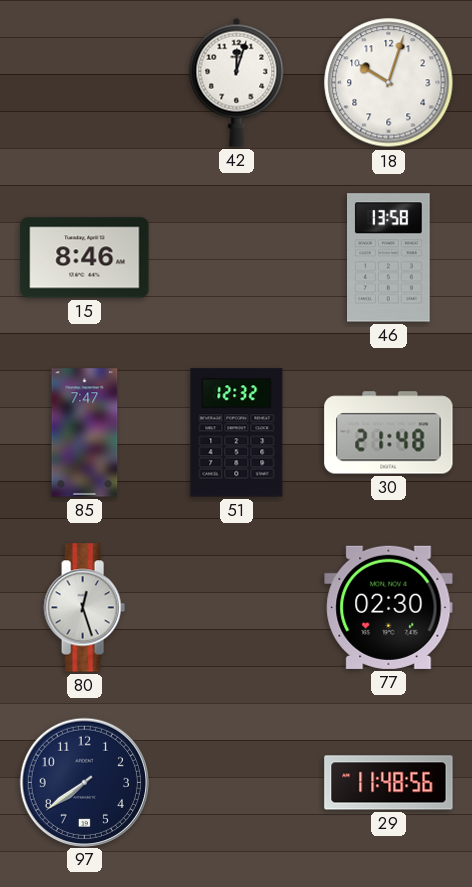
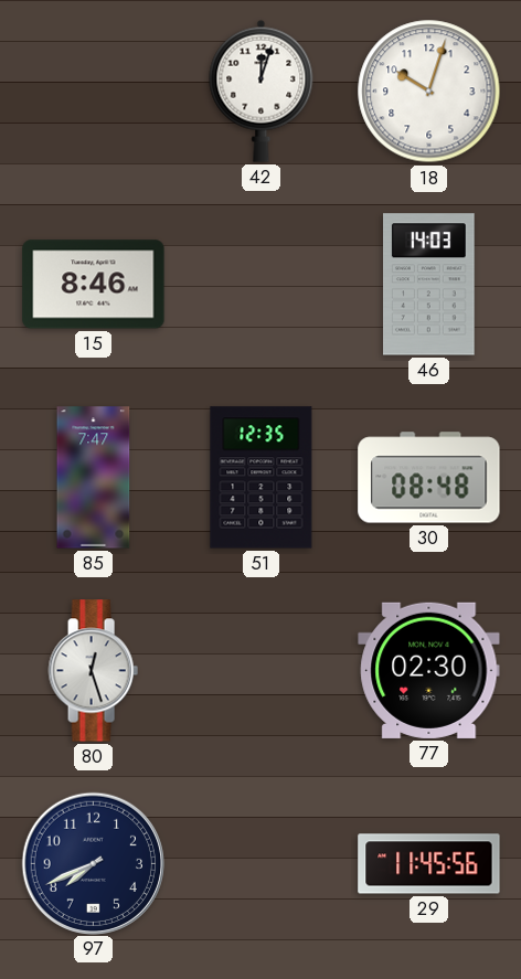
46: 13:58 -> 14:03
51: 12:32 -> 12:35
30: 21:48 -> 08:48
97: 7:39 -> 7:41
29: 11:48 -> 11:45
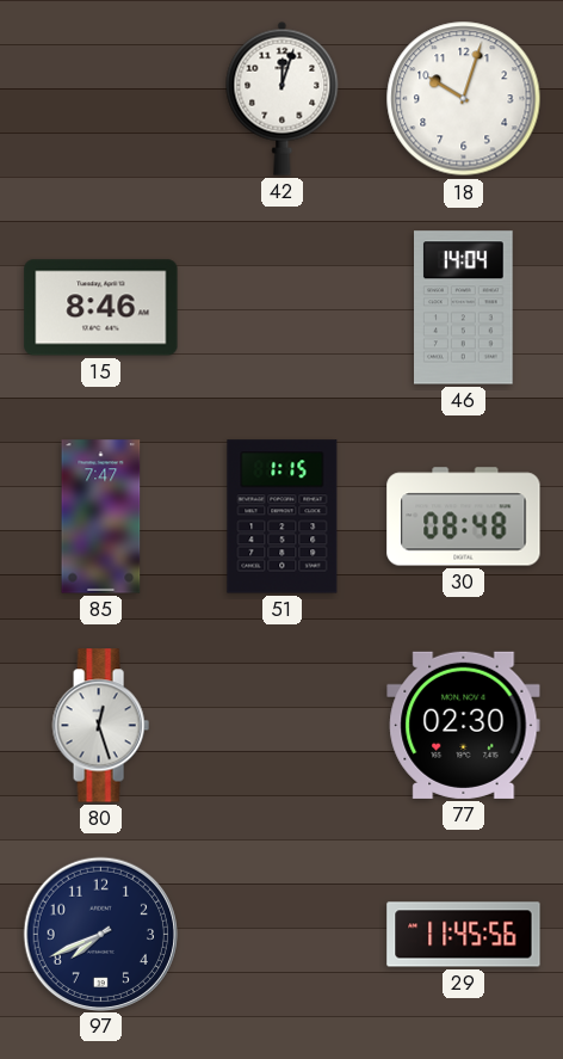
46: 14:03 -> 14:04
51: 12:35 -> 1:15
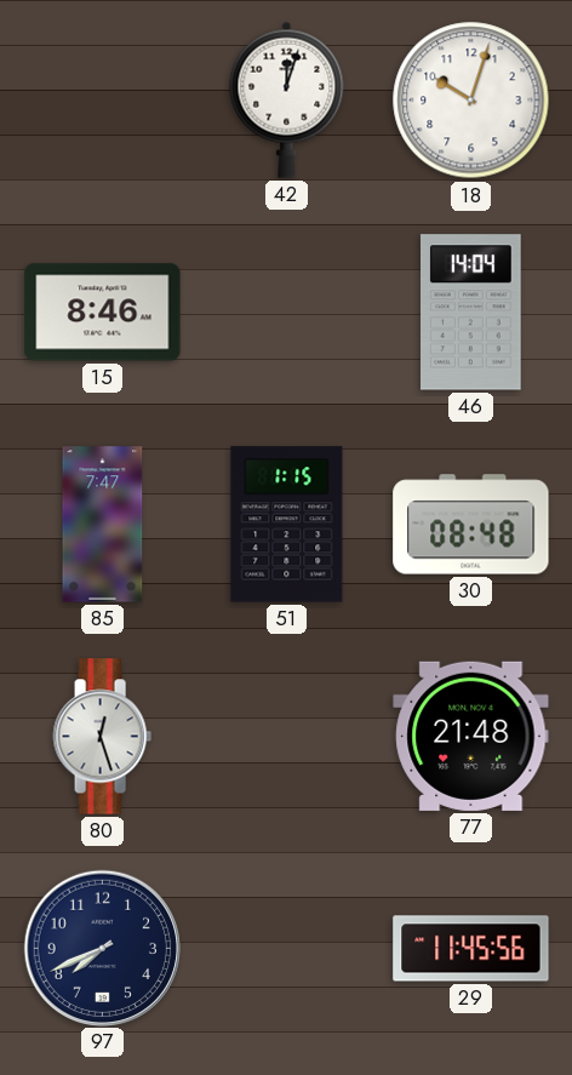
77: 02:30 -> 21:48
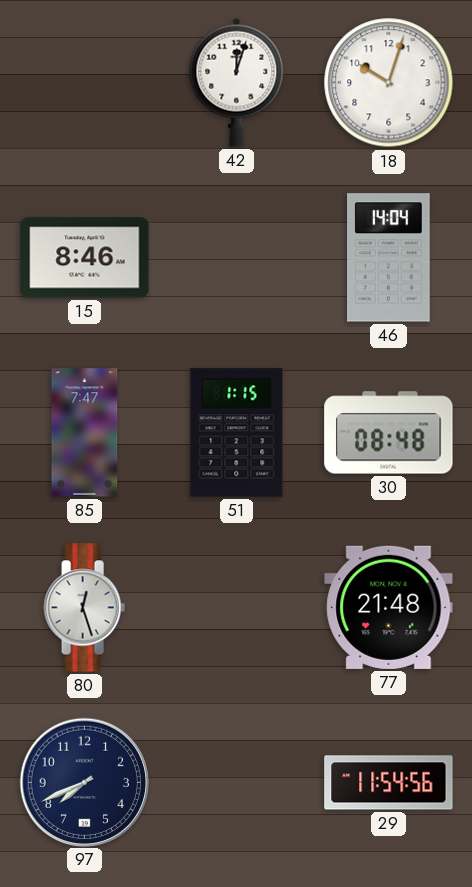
29: 11:45 -> 11:54
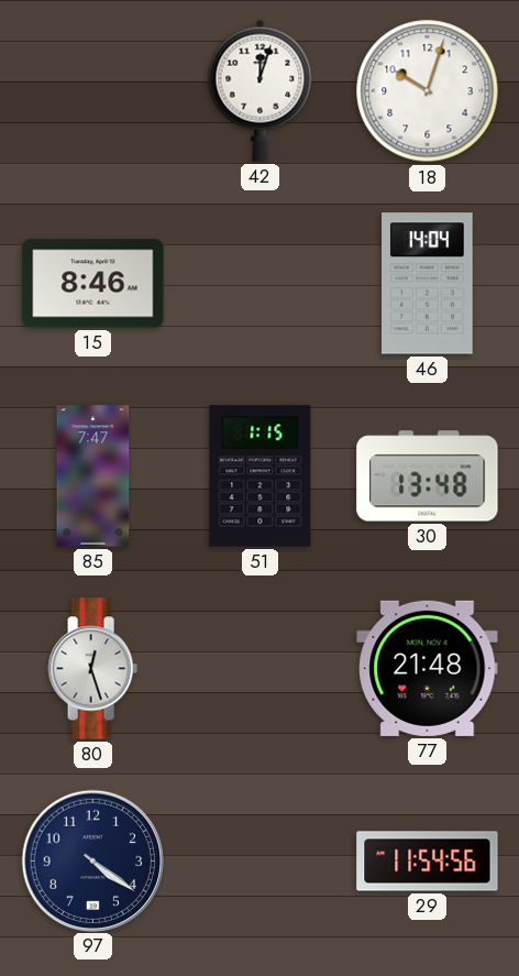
30: 08:48 -> 13:48
97: 7:41 -> 4:21
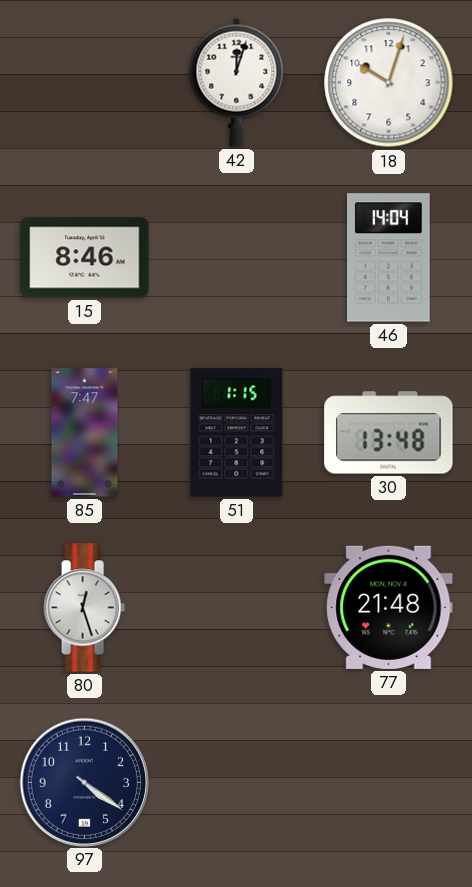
29: 11:54 -> none
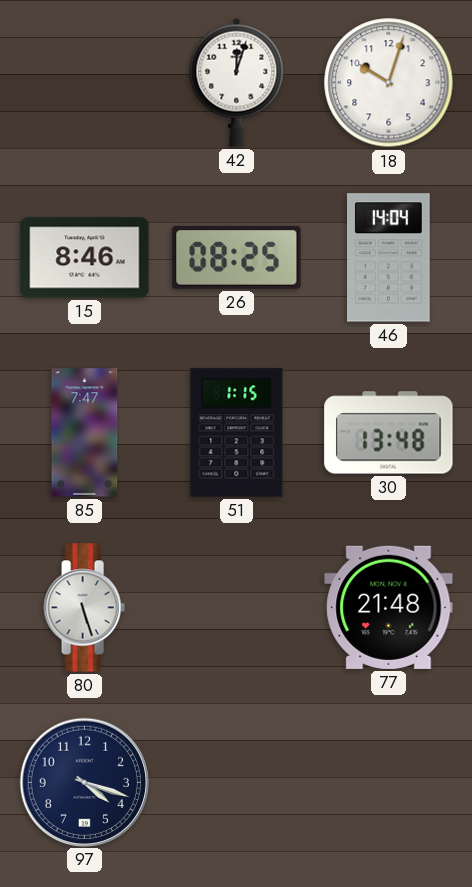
26: none -> 08:25
80: 12:27 -> 5:27
97: 4:21 -> 4:18
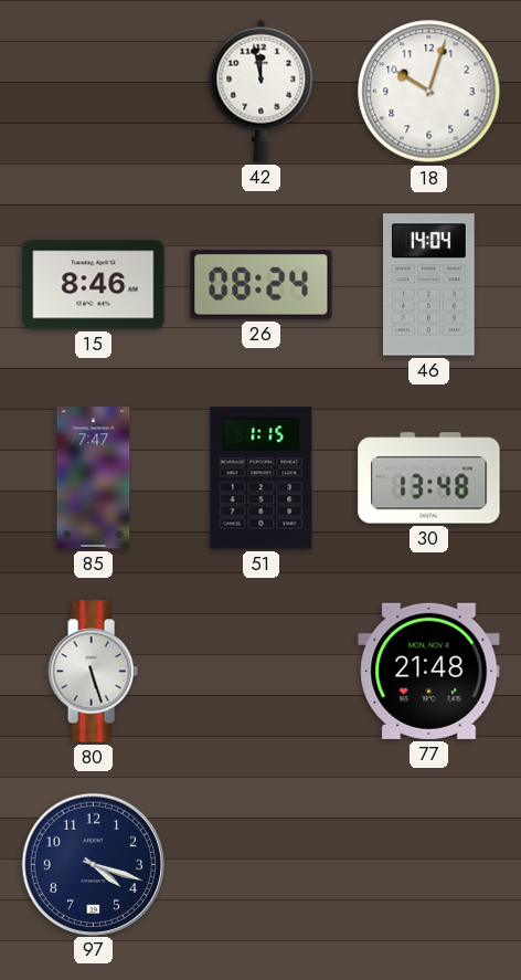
42: 12:03 -> 11:58
26: 08:25 -> 08:24
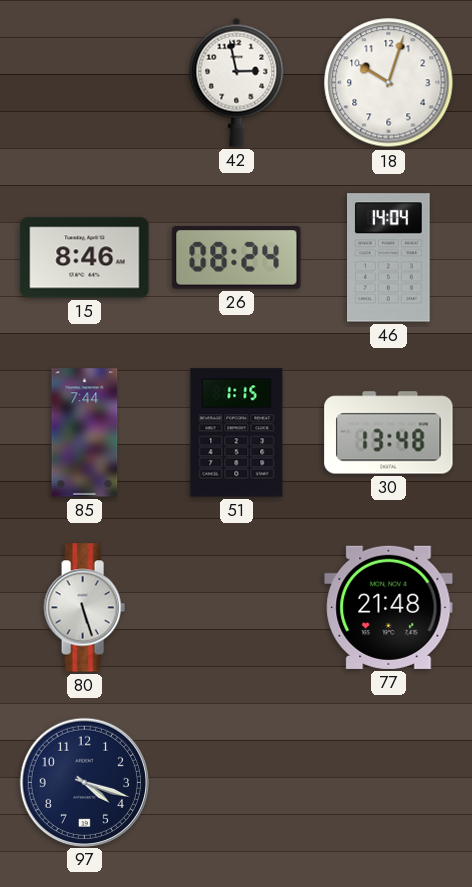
42: 11:58 -> 2:58
85: 7:47 -> 7:44
